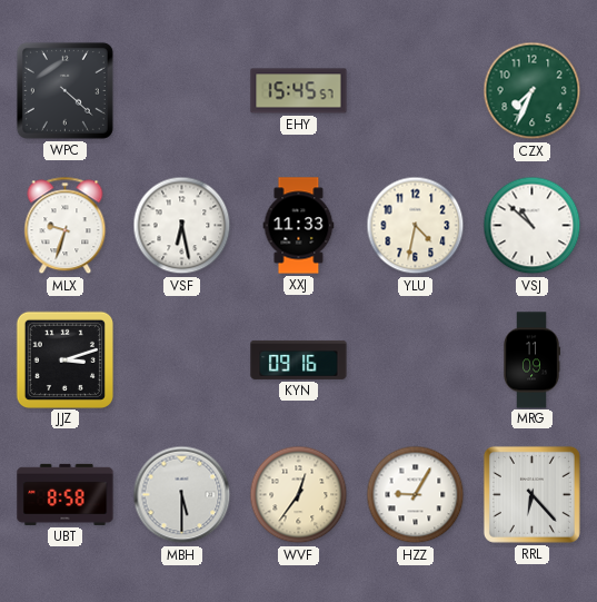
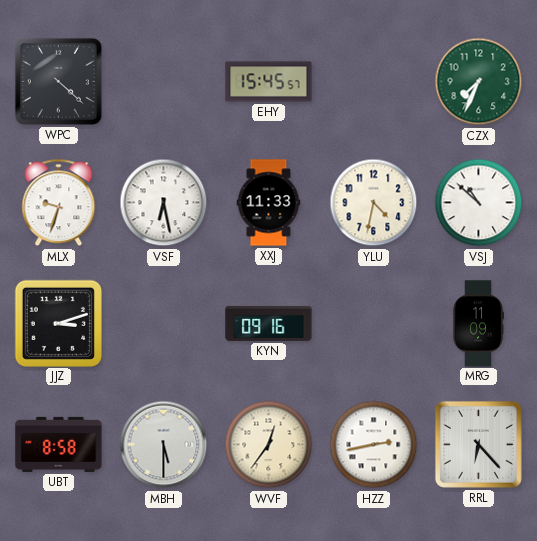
HZZ: 9:05 -> 2:43
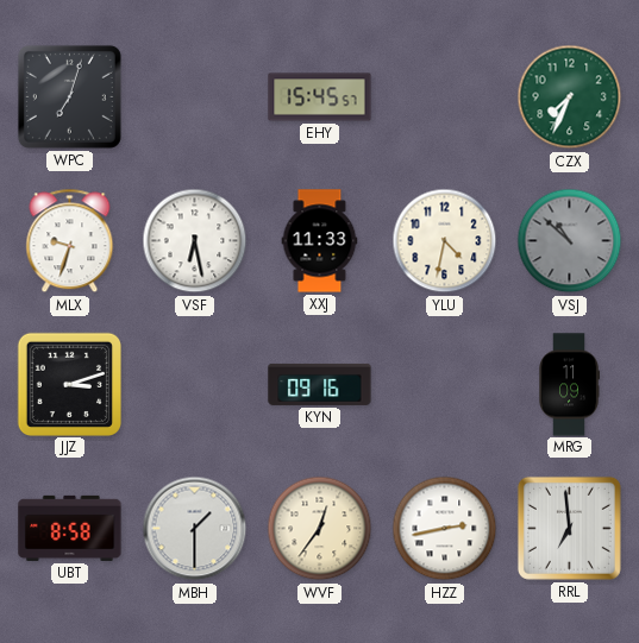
WPC: 4:22 -> 7:03
VSJ dial: white -> grey
MBH: 5:30 -> 1:30
RRL: 6:23 -> 6:59
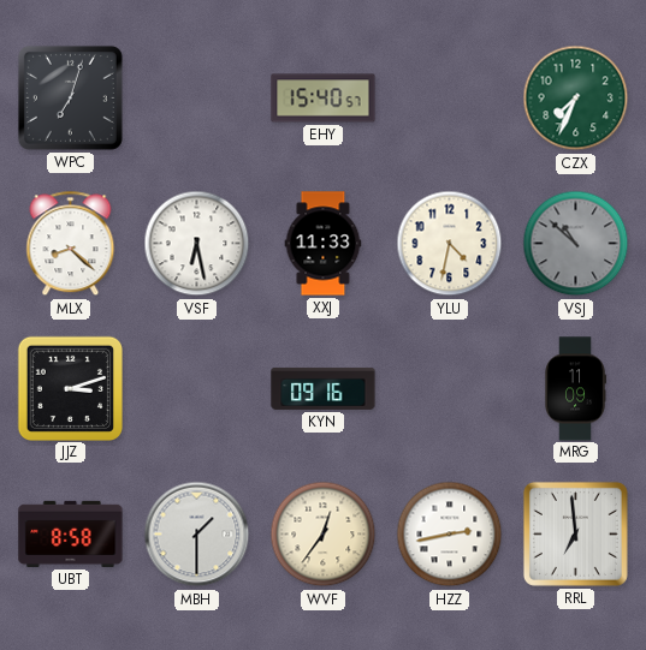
EHY: 15:45 -> 15:40
MLX: 9:33 -> 8:22
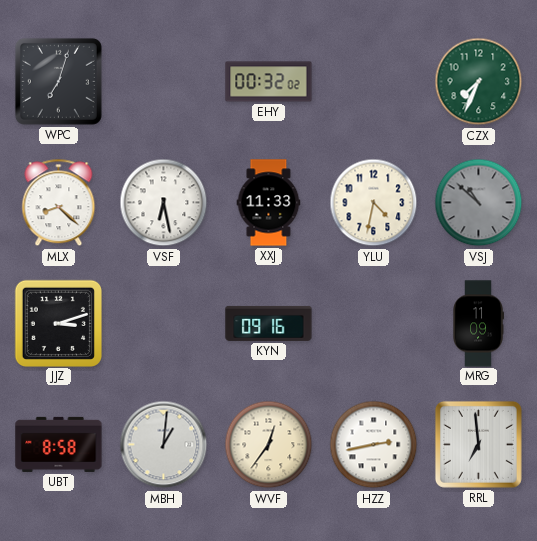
EHY: 15:40 -> 00:32
MBH: 1:30 -> 1:01
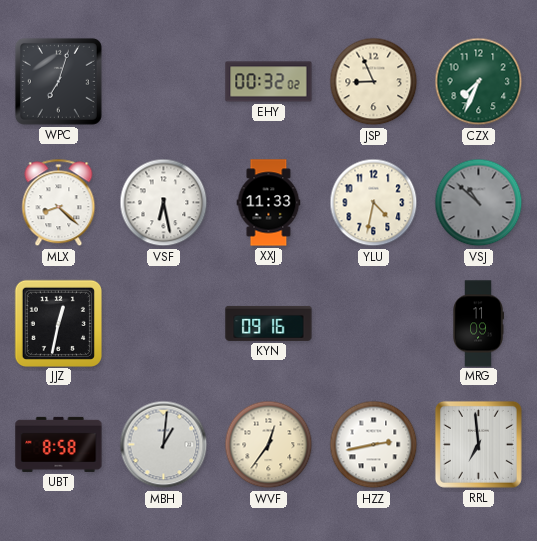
JSP: none -> 8:56
JJZ: 3:12 -> 12:32
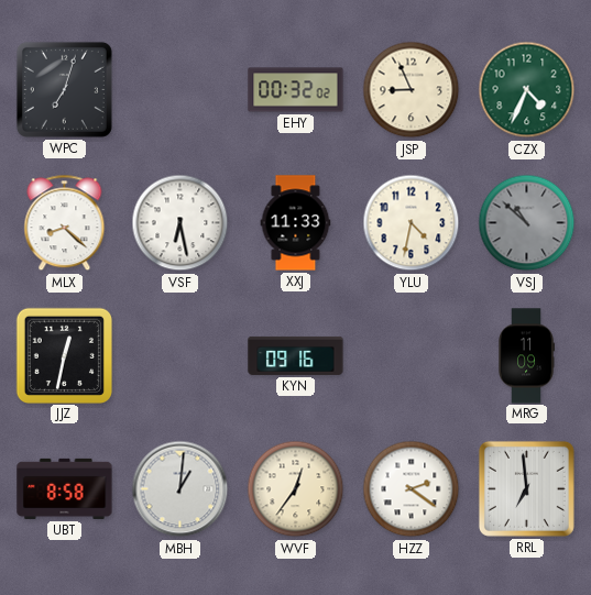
CZX: 7:34 -> 4:34
HZZ: 2:43 -> 2:21
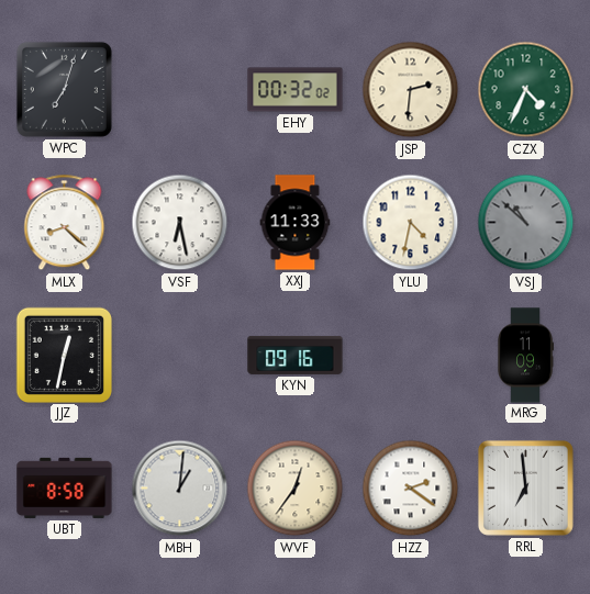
JSP: 8:56 -> 2:31
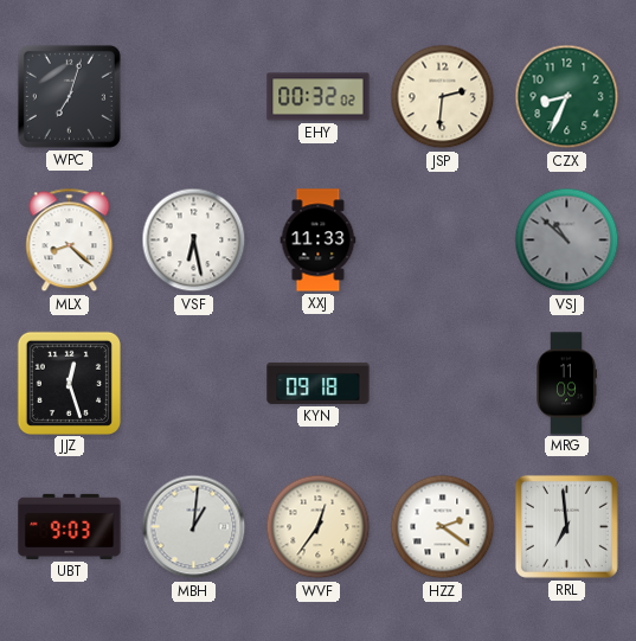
CZX: 4:34 -> 8:34
YLU: 4:32 -> none
JJZ: 12:32 -> 12:27
KYN: 09:16 -> 09:18
UBT: 8:58 -> 9:03
